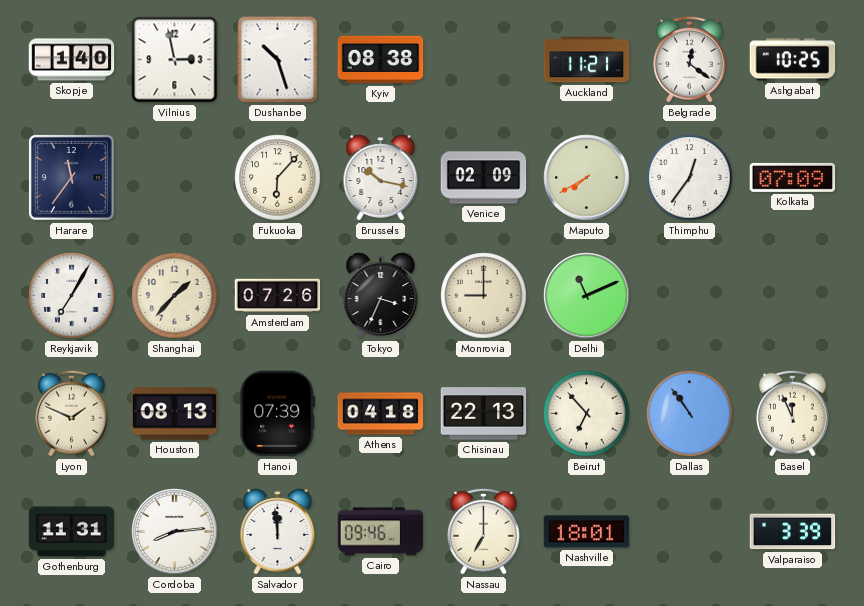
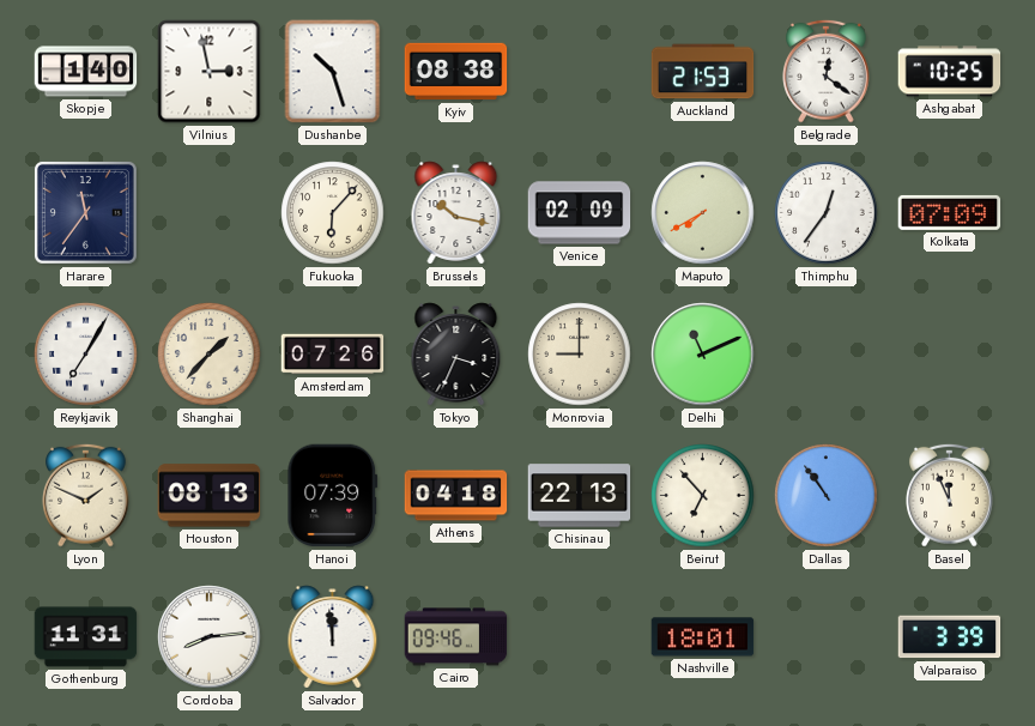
Auckland: 11:21 -> 21:53
Nassau: 7:00 -> none
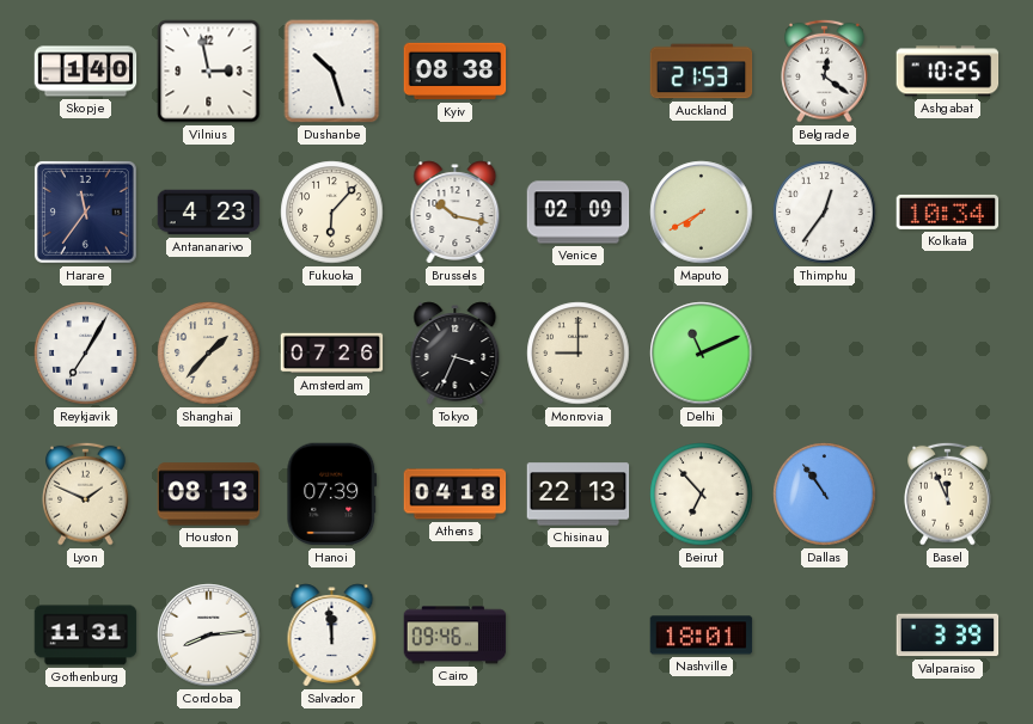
Antananarivo: none -> 4:23
Kolkata: 07:09 -> 10:34
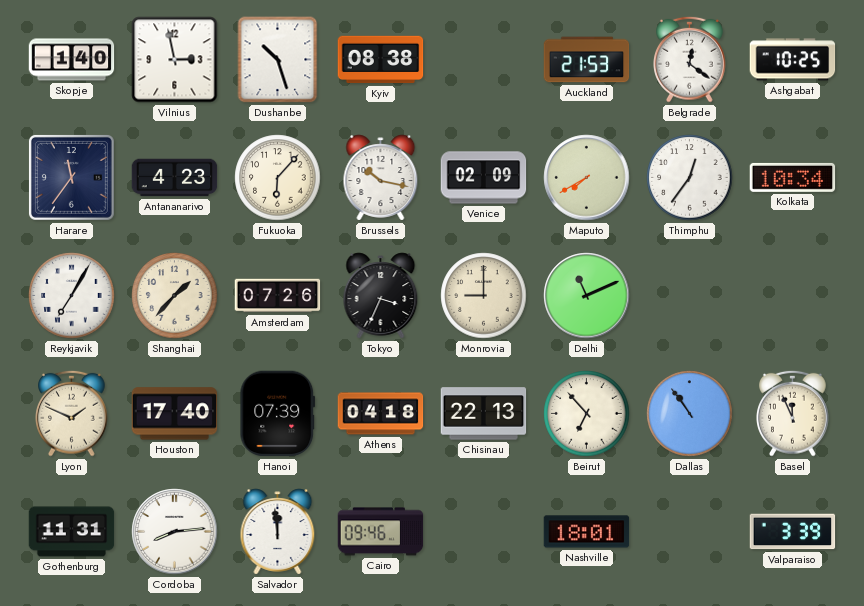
Houston: 08:13 -> 17:40
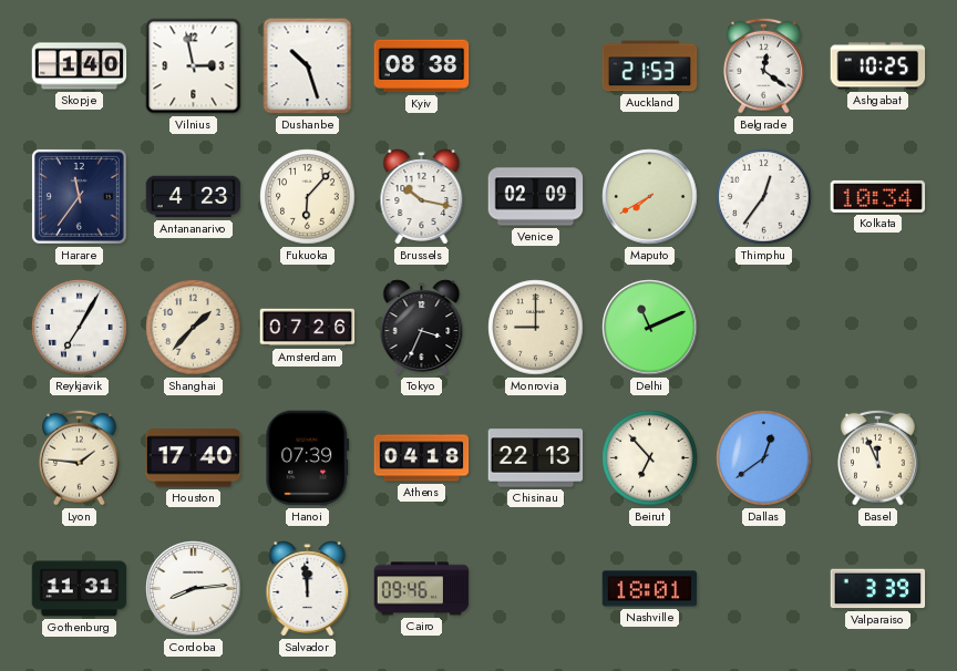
Lyon: 1:49 -> 1:46
Dallas: 10:54 -> 12:39
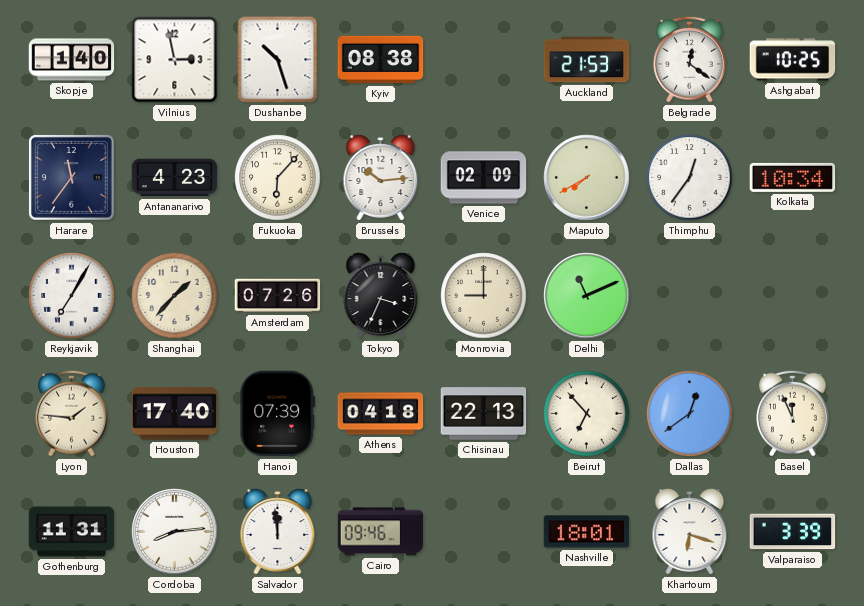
Brussels: 10:17 -> 10:14
Khartoum: none -> 6:18
